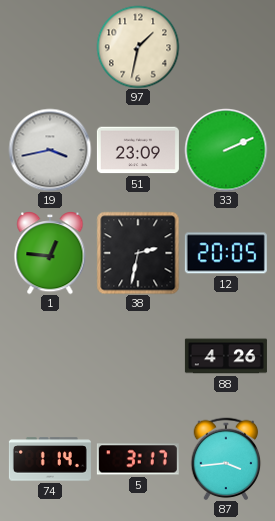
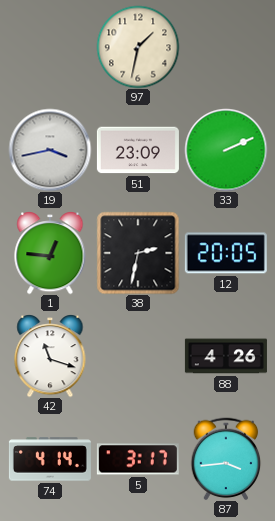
42: none -> 11:18
74: 1:14 -> 4:14
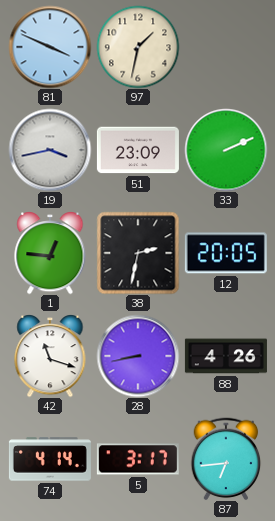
81: none -> 3:49
28: none -> 8:43
87: 3:44 -> 6:44
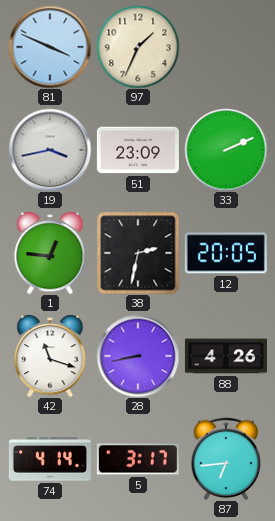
97: 1:32 -> 1:34
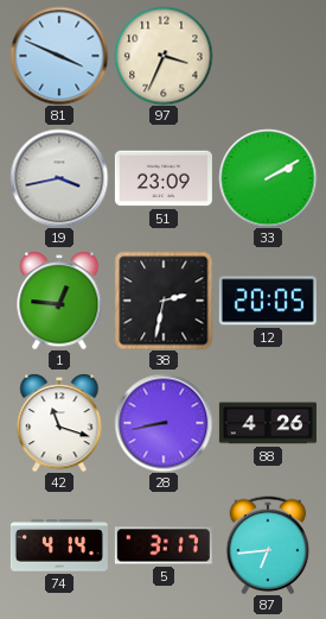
97: 1:34 -> 3:34
33: 2:11 -> 2:10
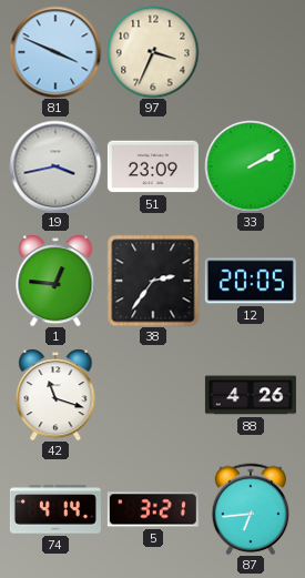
38: 2:32 -> 2:36
28: 8:43 -> none
5: 3:17 -> 3:21
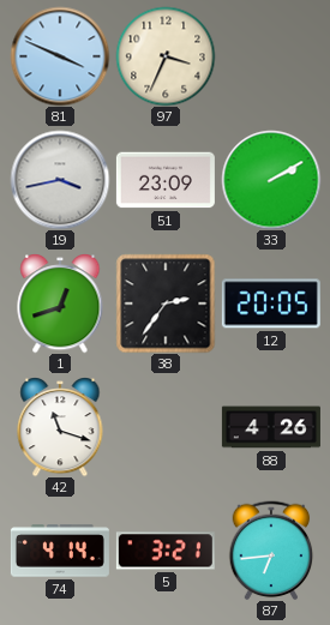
1: 12:46 -> 12:42
